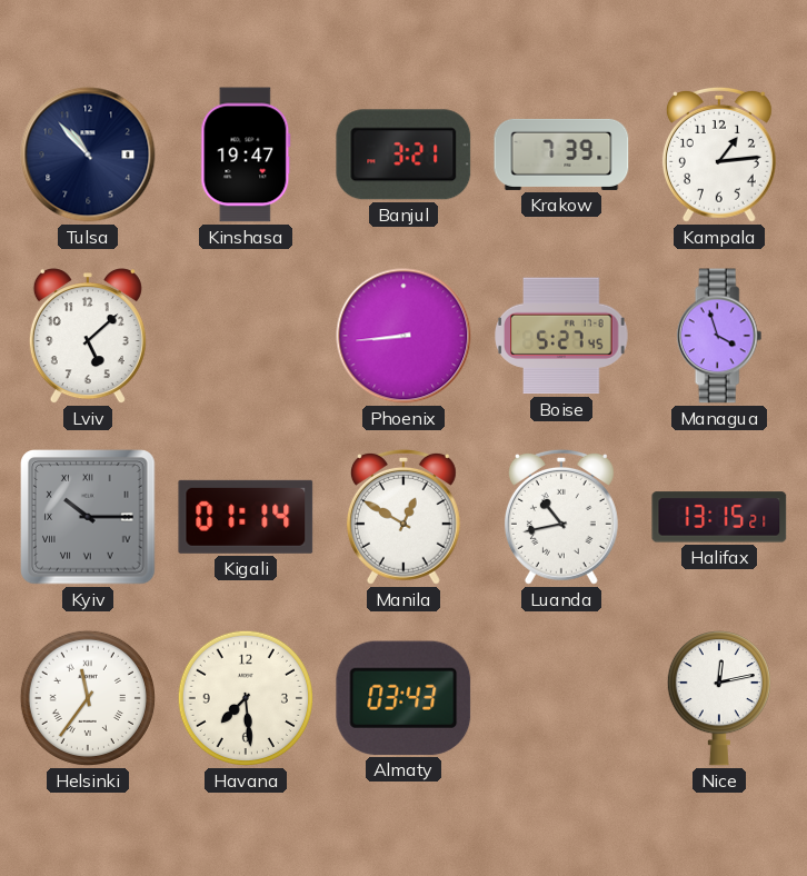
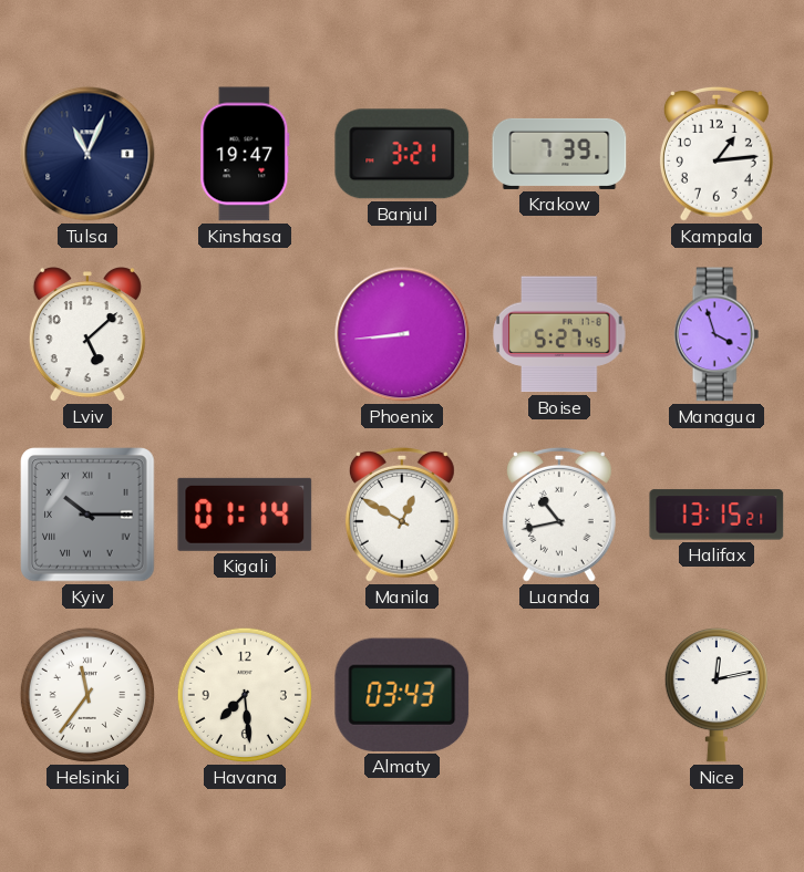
Tulsa: 10:53 -> 11:04
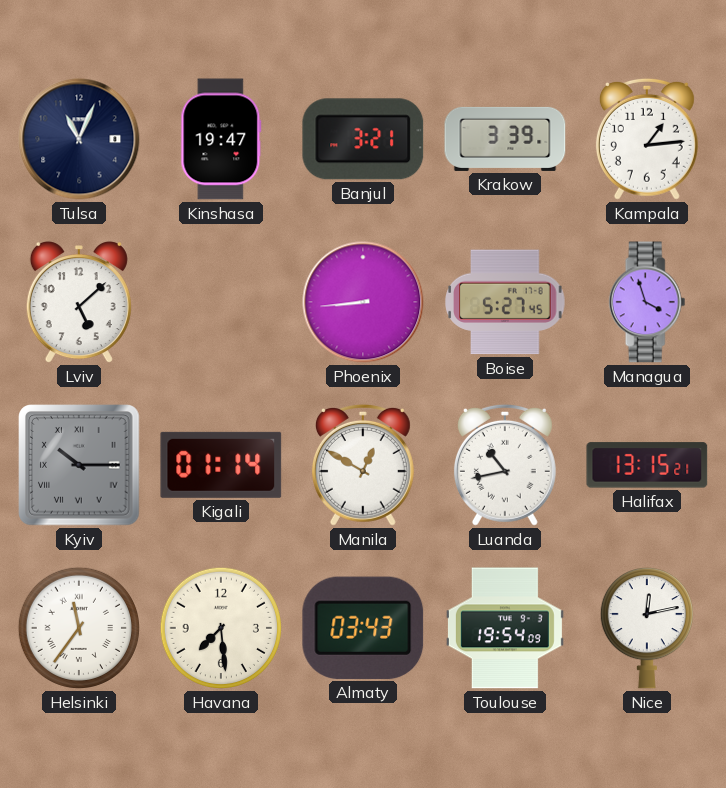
Krakow: 7:39 -> 3:39
Toulouse: none -> 19:54
